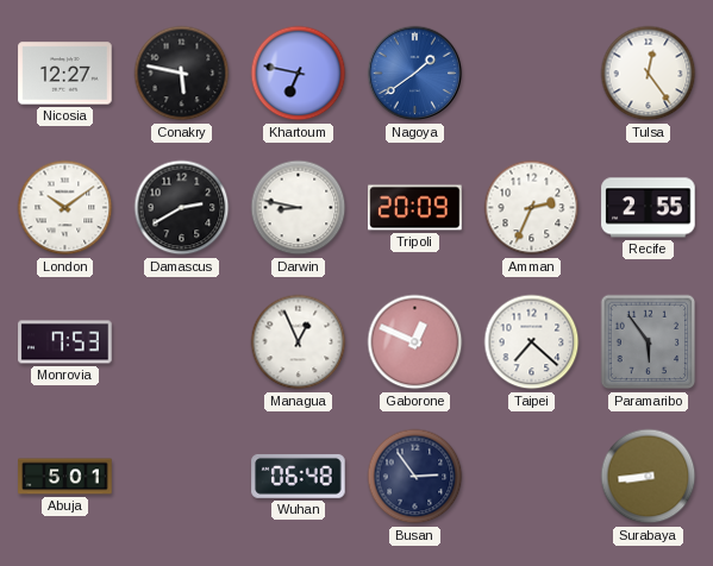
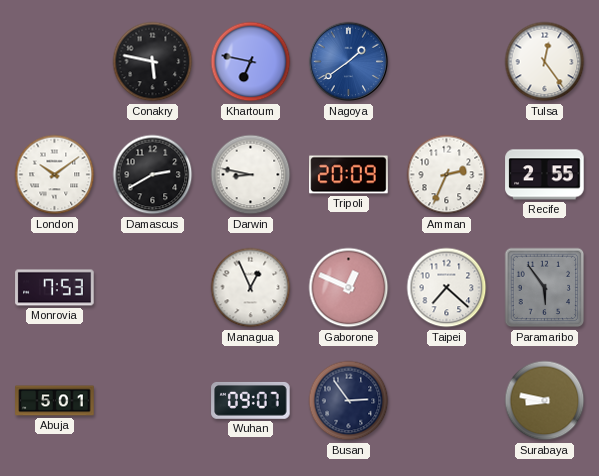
Nicosia: 12:27 -> none
Wuhan: 06:48 -> 09:07
Surabaya: 8:44 -> 8:47
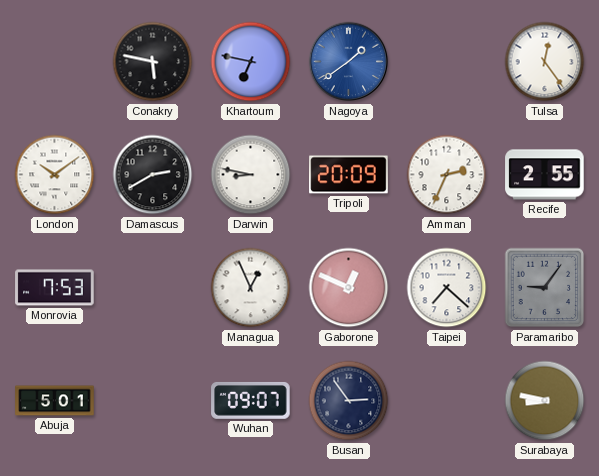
Paramaribo: 5:54 -> 9:06
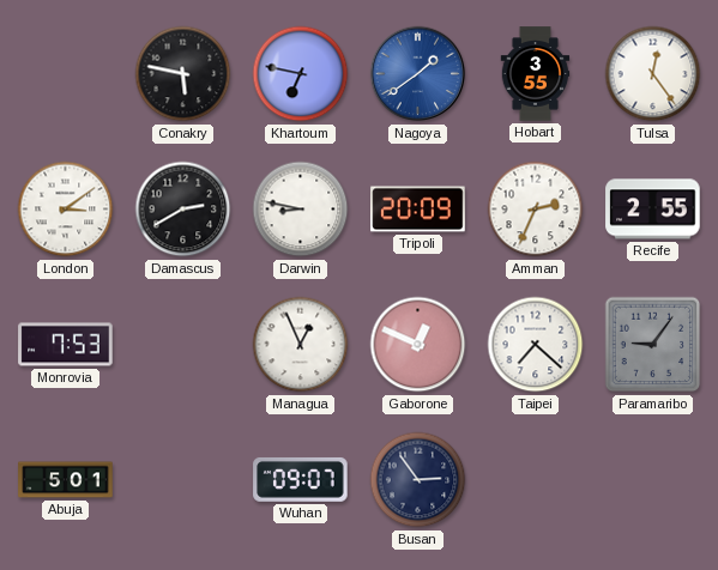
Hobart: none -> 3:55
London: 10:09 -> 3:09
Surabaya: 8:47 -> none
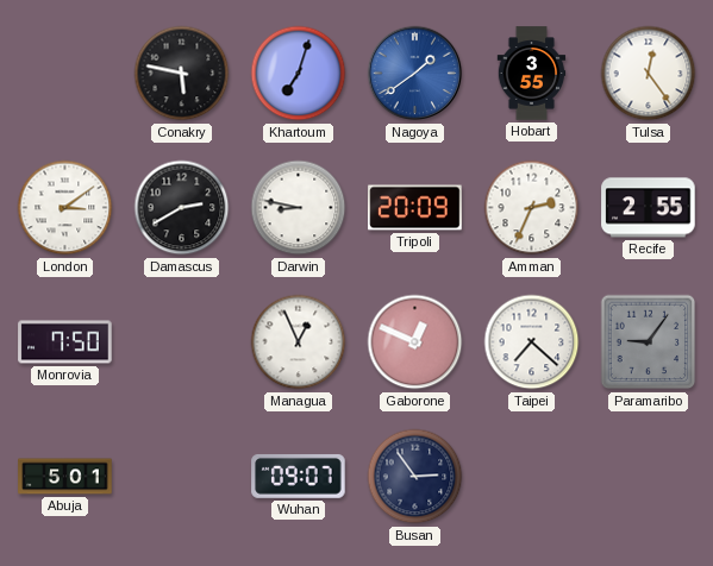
Khartoum: 6:47 -> 7:03
Monrovia: 7:53 -> 7:50
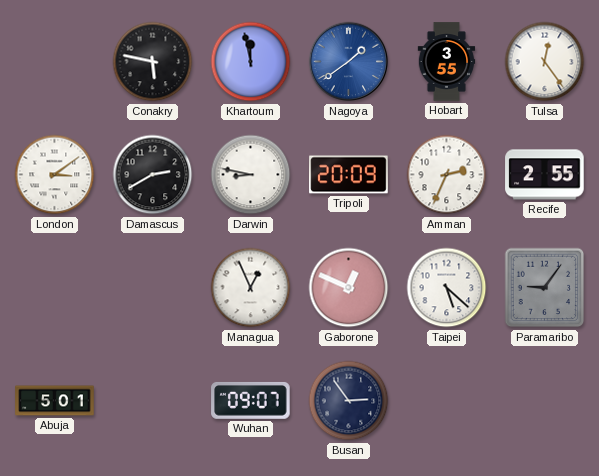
Khartoum: 7:03 -> 11:58
Monrovia: 7:50 -> none
Taipei: 7:22 -> 5:22
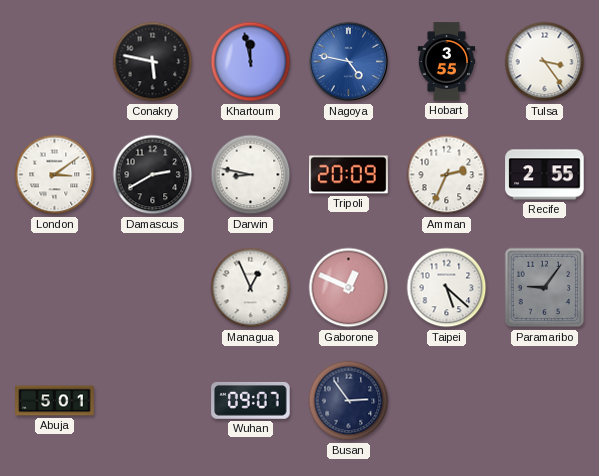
Nagoya: 1:39 -> 4:47
Tulsa: 12:24 -> 3:24
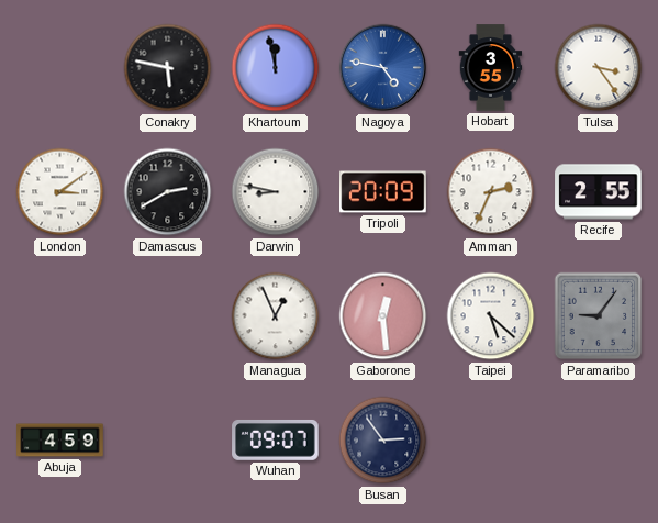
Gaborone: 12:49 -> 12:29
Abuja: 5:01 -> 4:59
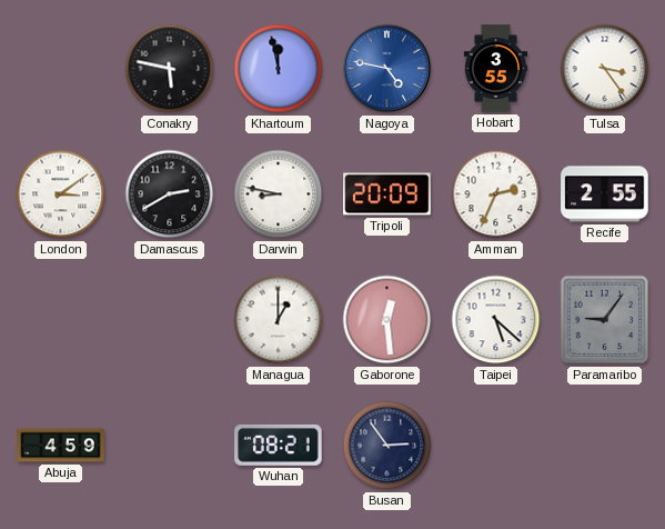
Managua: 12:56 -> 1:00
Wuhan: 09:07 -> 08:21
